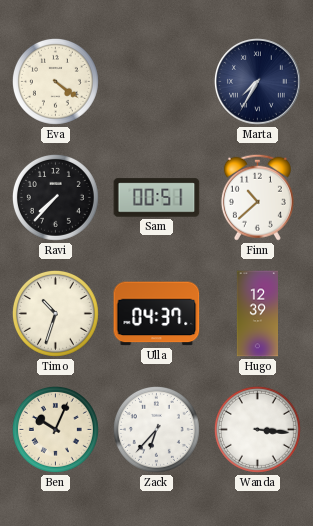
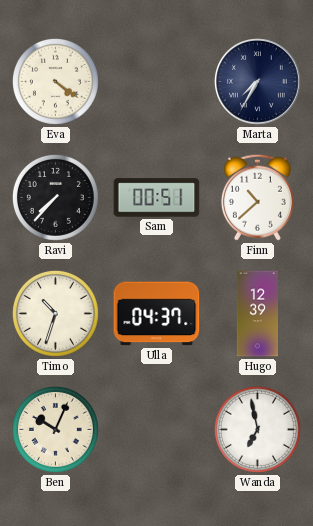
Zack: 6:37 -> none
Wanda: 3:16 -> 6:58
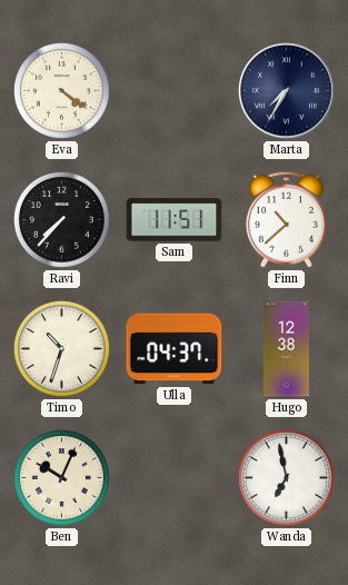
Sam: 00:51 -> 11:51
Hugo: 12:39 -> 12:38
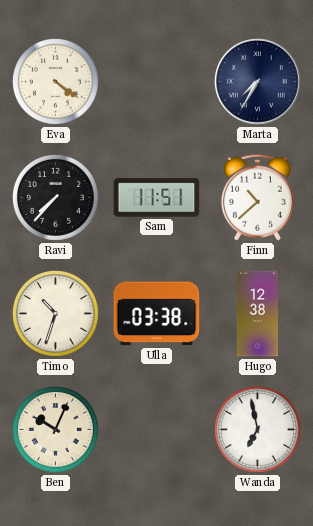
Ulla: 04:37 -> 03:38
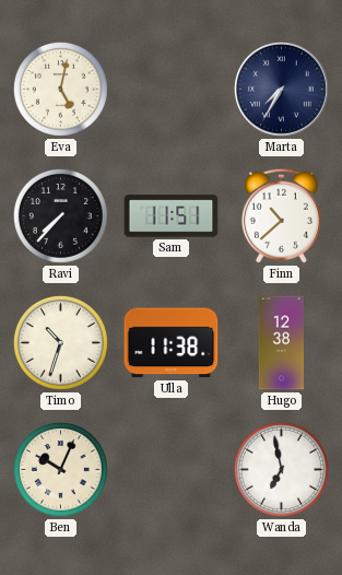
Eva: 4:21 -> 5:02
Ulla: 03:38 -> 11:38
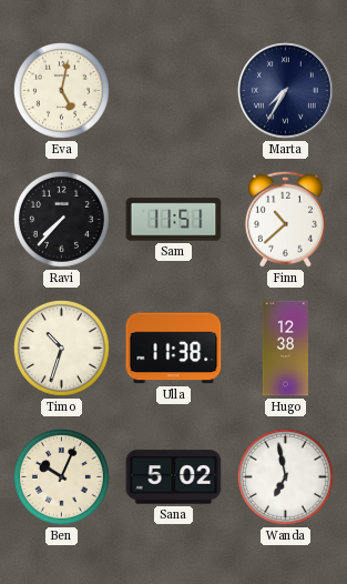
Sana: none -> 5:02
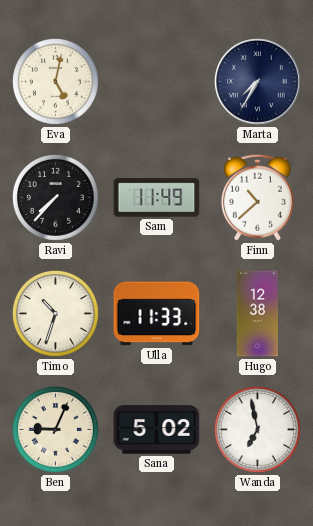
Sam: 11:51 -> 11:49
Ulla: 11:38 -> 11:33
Ben: 10:04 -> 9:04
